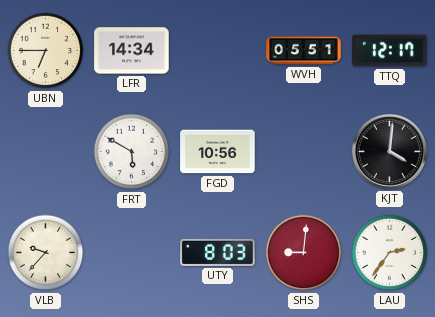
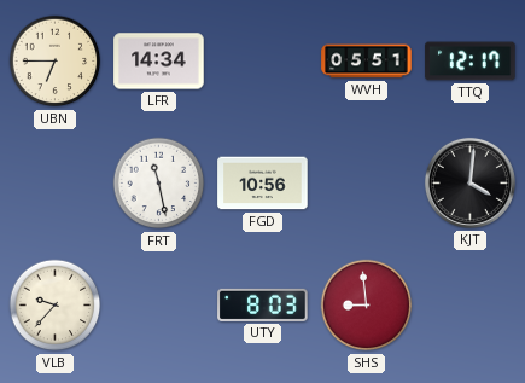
FRT: 5:50 -> 11:28
SHS: 9:01 -> 8:59
LAU: 2:36 -> none
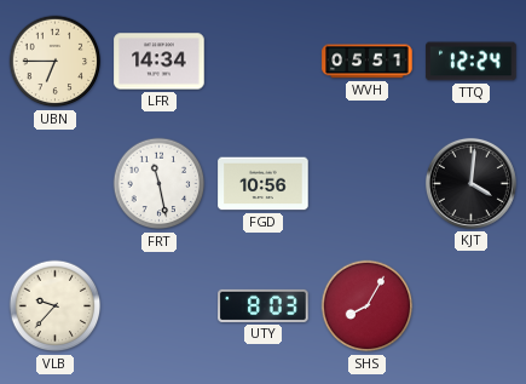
TTQ: 12:17 -> 12:24
SHS: 8:59 -> 8:05
